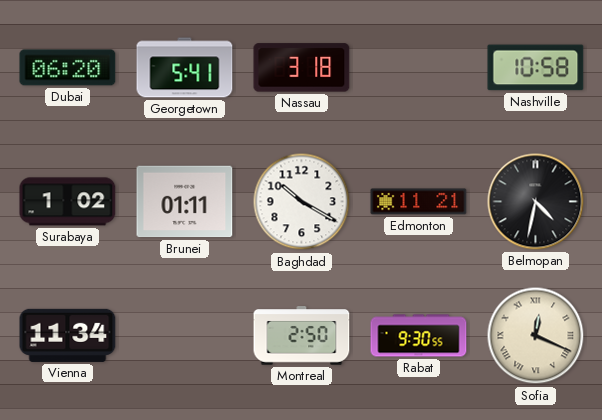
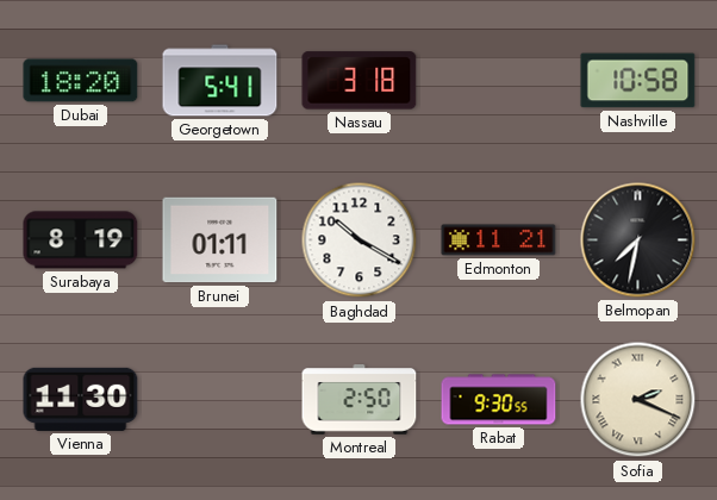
Dubai: 06:20 -> 18:20
Surabaya: 1:02 -> 8:19
Belmopan: 4:32 -> 7:32
Vienna: 11:34 -> 11:30
Sofia: 12:19 -> 2:19
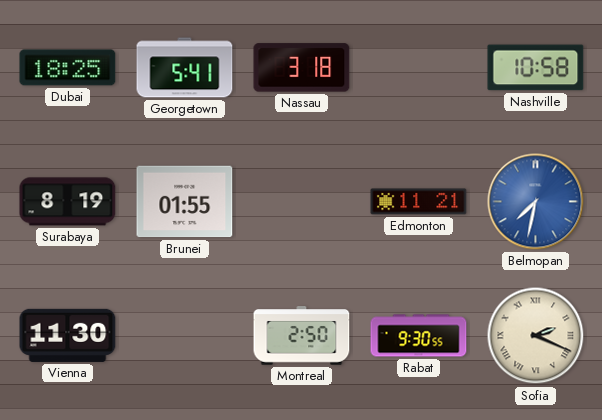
Dubai: 18:20 -> 18:25
Brunei: 01:11 -> 01:55
Baghdad: 10:20 -> none
Belmopan dial: black -> blue
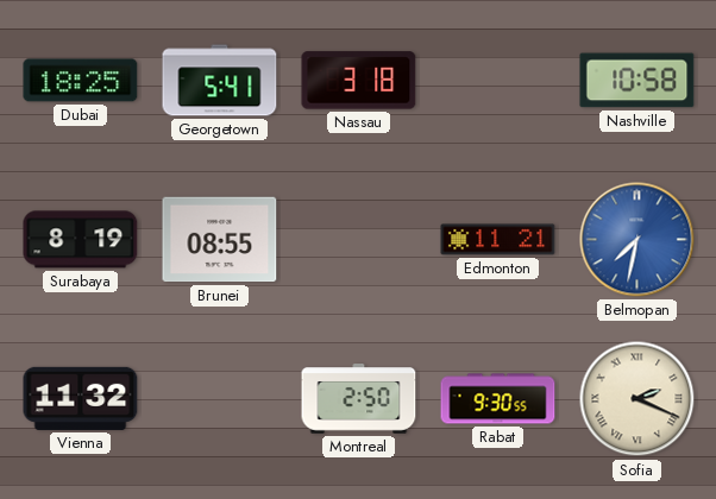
Brunei: 01:55 -> 08:55
Vienna: 11:30 -> 11:32
